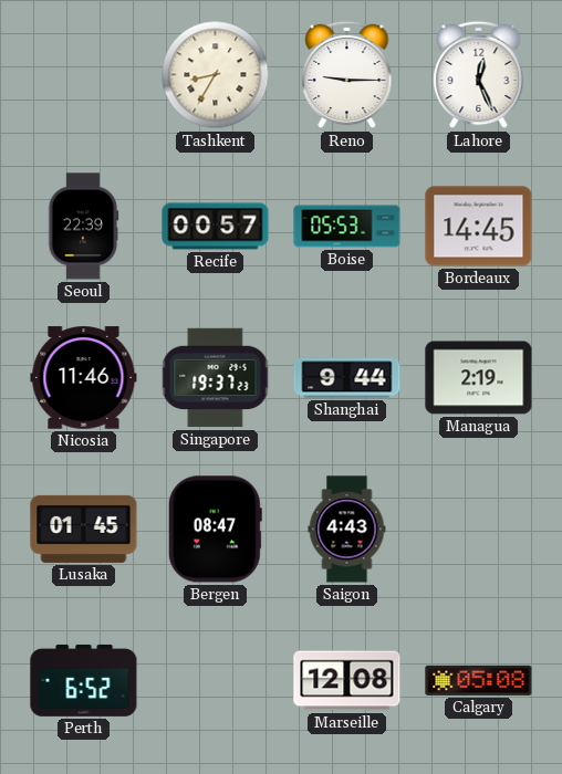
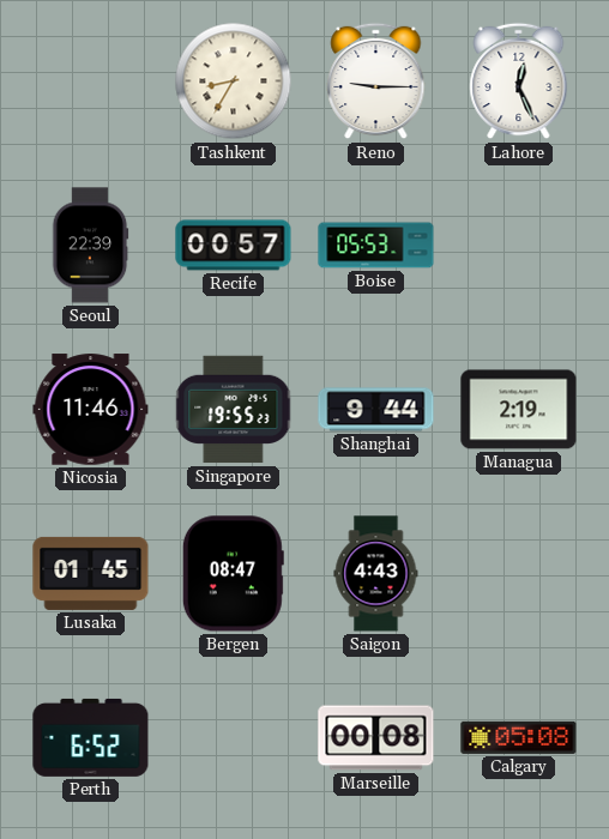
Bordeaux: 14:45 -> none
Singapore: 19:37 -> 19:55
Marseille: 12:08 -> 00:08
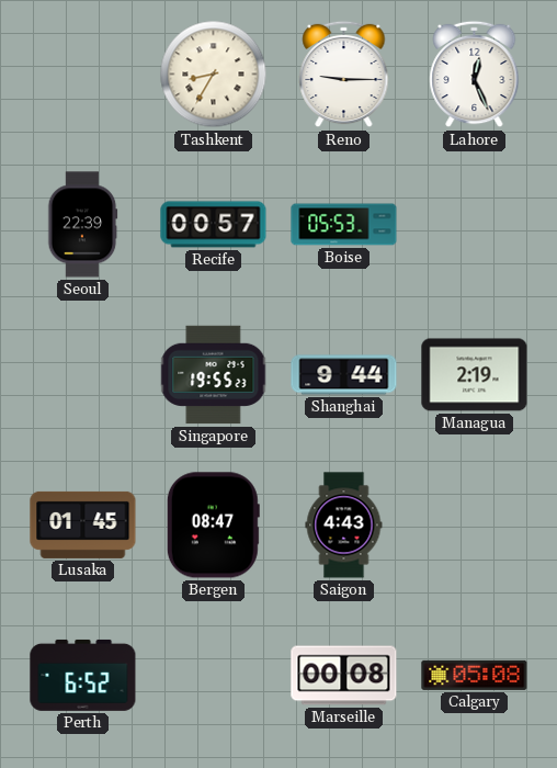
Nicosia: 11:46 -> none
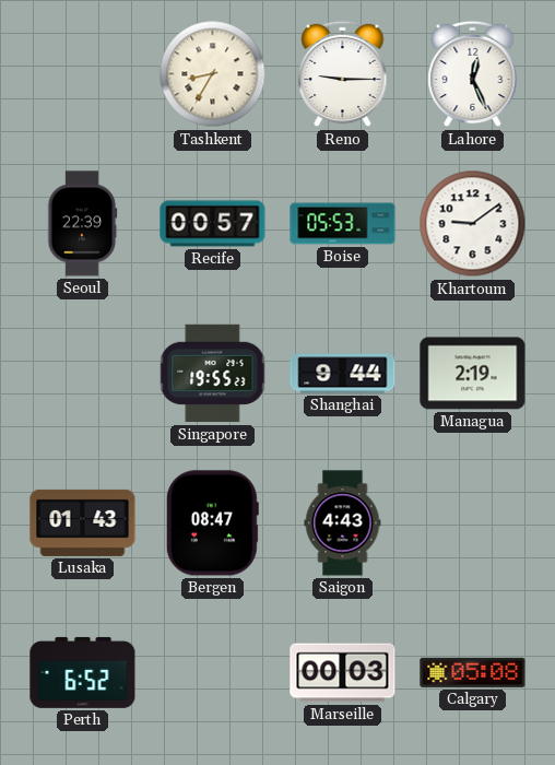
Khartoum: none -> 9:09
Lusaka: 01:45 -> 01:43
Marseille: 00:08 -> 00:03
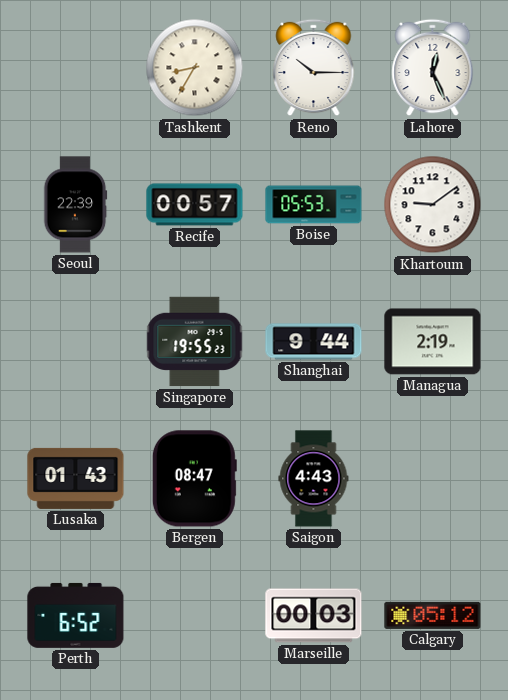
Reno: 9:15 -> 10:15
Calgary: 05:08 -> 05:12
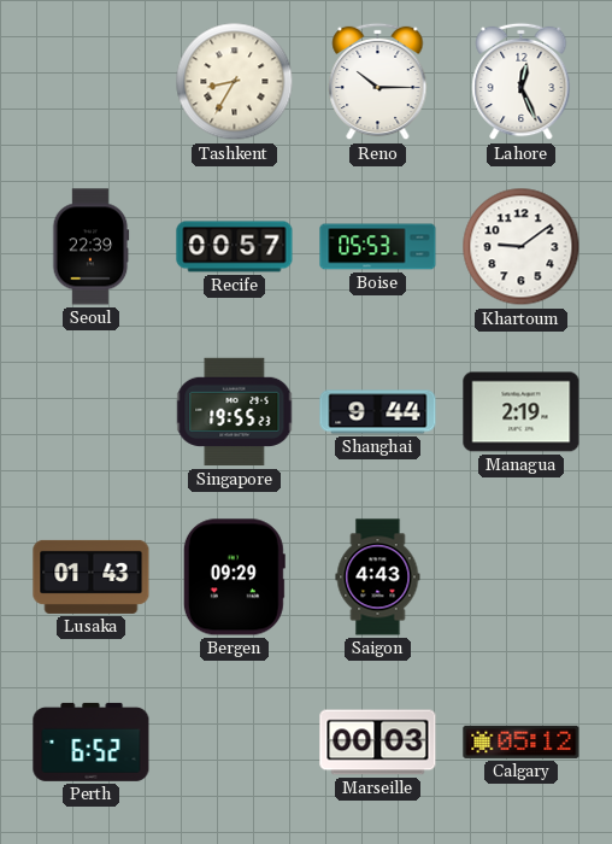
Bergen: 08:47 -> 09:29
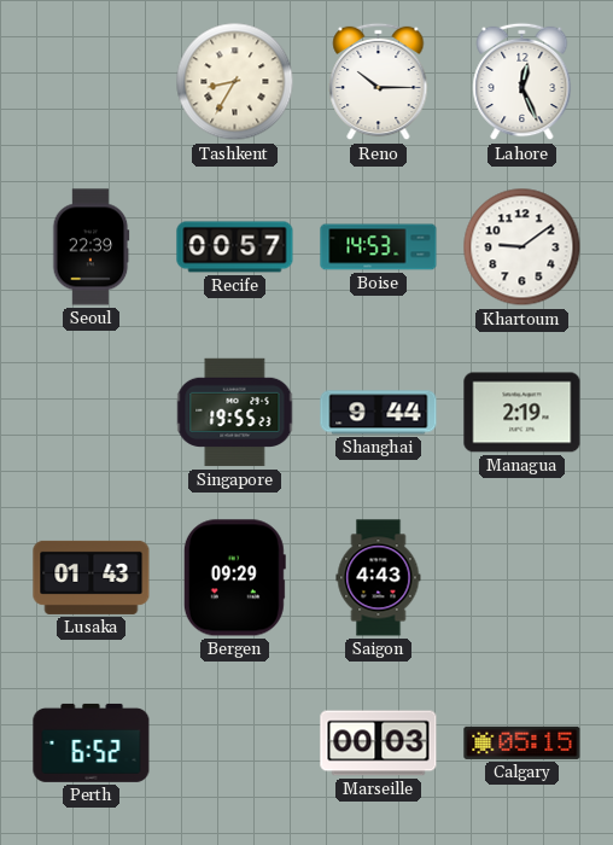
Boise: 05:53 -> 14:53
Calgary: 05:12 -> 05:15
